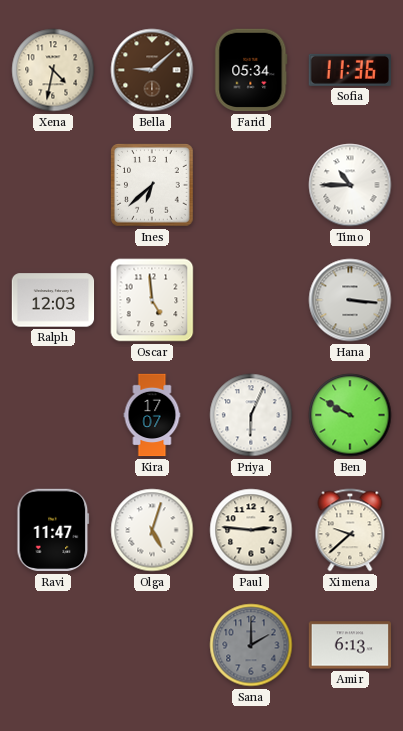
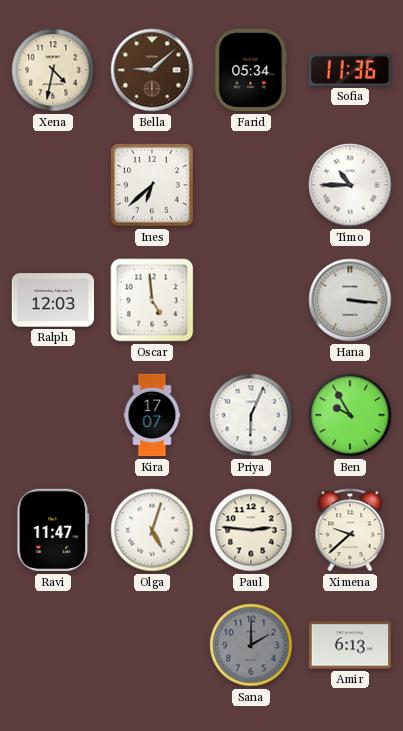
Ben: 9:50 -> 9:55
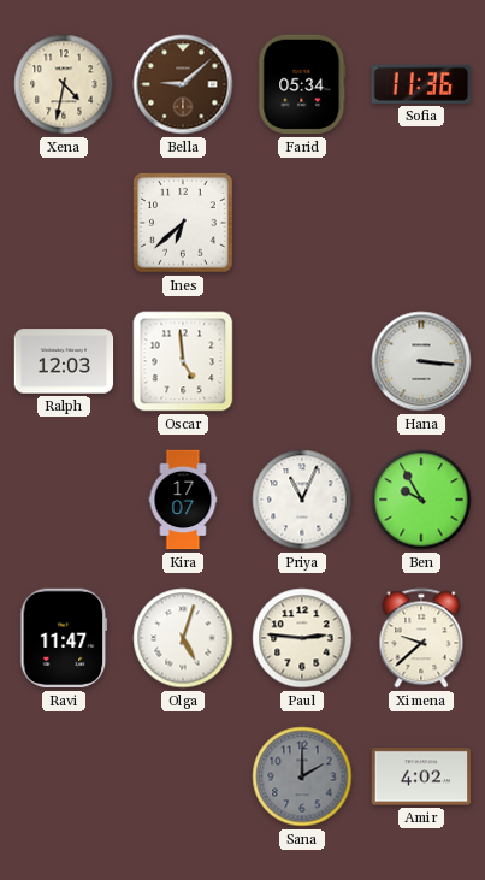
Timo: 10:45 -> none
Priya: 6:04 -> 11:04
Amir: 6:13 -> 4:02
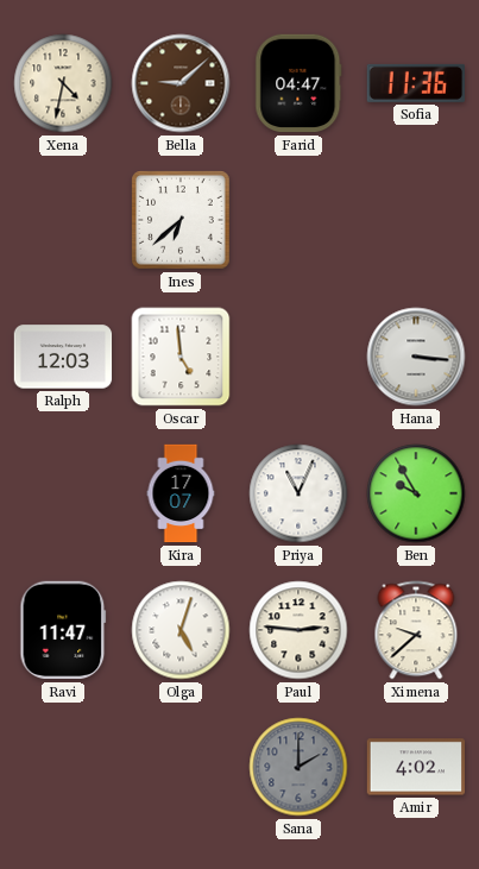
Farid: 05:34 -> 04:47
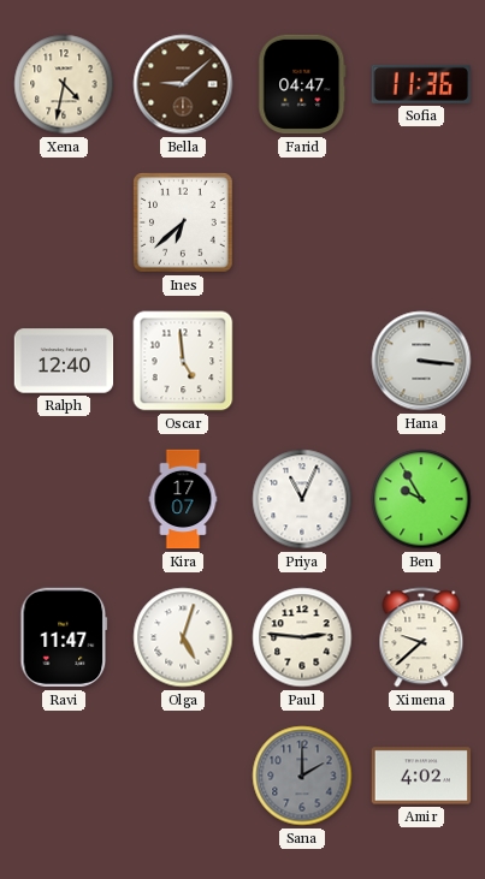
Ralph: 12:03 -> 12:40
